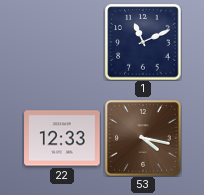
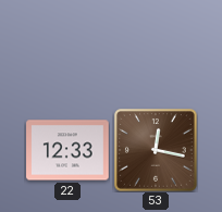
1: 11:11 -> none
53: 4:17 -> 12:17
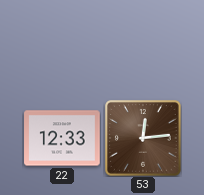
53: 12:17 -> 12:14
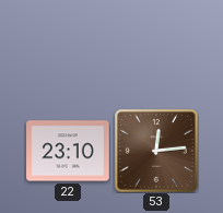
22: 12:33 -> 23:10
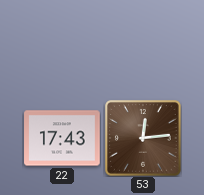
22: 23:10 -> 17:43
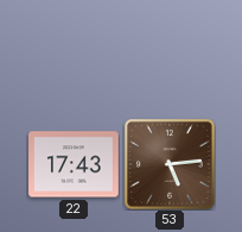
53: 12:14 -> 5:14
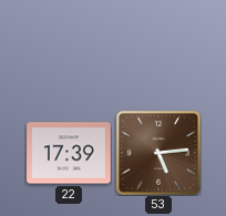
22: 17:43 -> 17:39
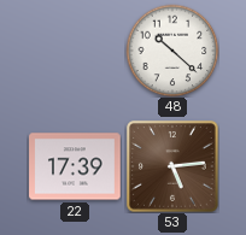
48: none -> 10:22
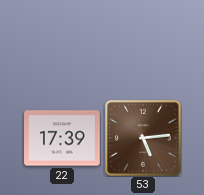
48: 10:22 -> none
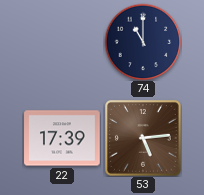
74: none -> 11:00
